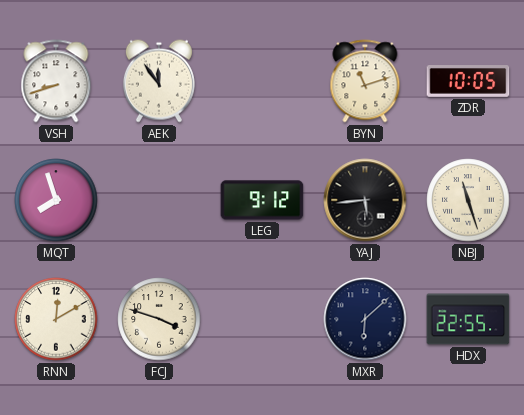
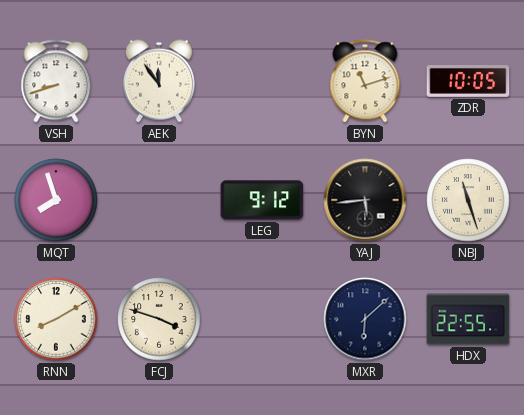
RNN: 12:10 -> 8:10
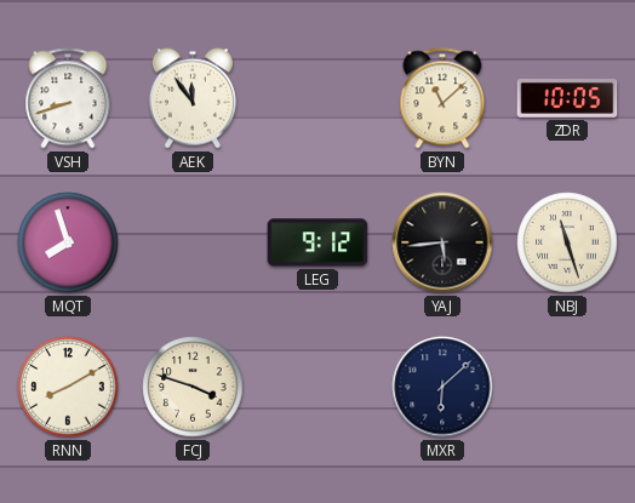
BYN: 11:12 -> 11:08
HDX: 22:55 -> none
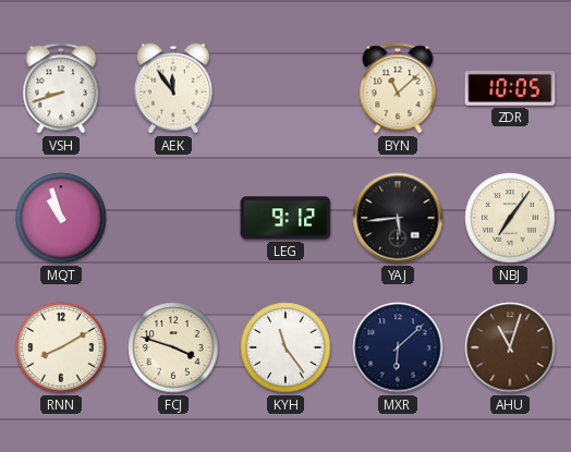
MQT: 7:57 -> 10:57
NBJ: 11:27 -> 7:06
KYH: none -> 11:24
AHU: none -> 11:03
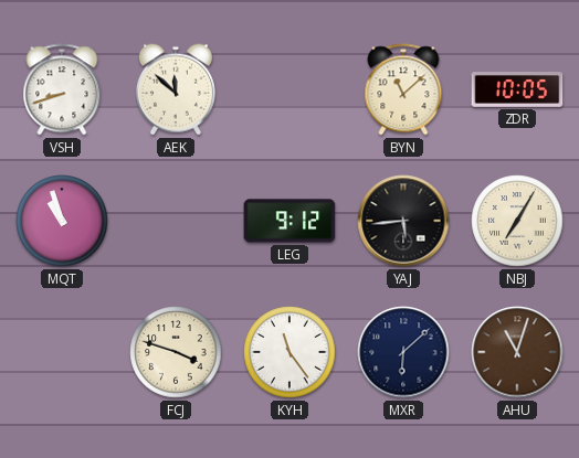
AEK: 11:54 -> 11:52
NBJ: 7:06 -> 7:05
RNN: 8:10 -> none
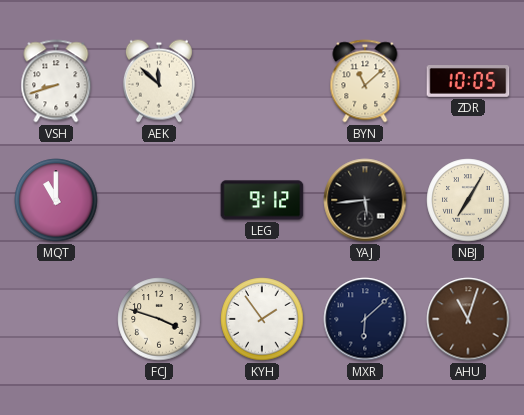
MQT: 10:57 -> 11:00
KYH: 11:24 -> 1:54
